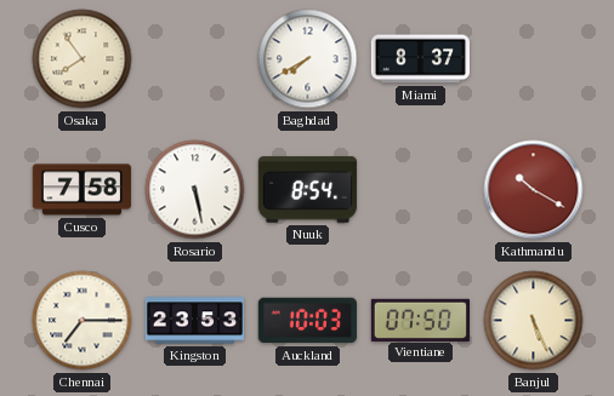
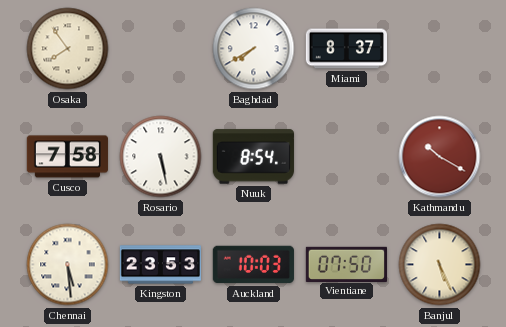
Chennai: 7:15 -> 5:29
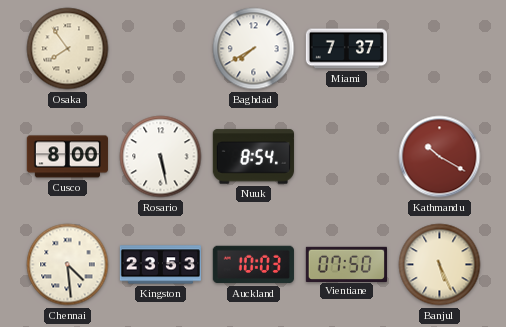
Miami: 8:37 -> 7:37
Cusco: 7:58 -> 8:00
Chennai: 5:29 -> 4:29
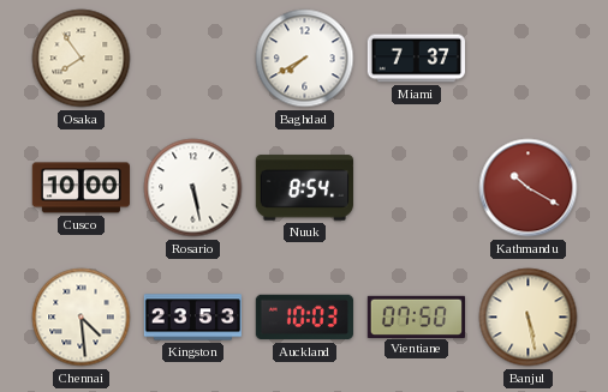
Cusco: 8:00 -> 10:00
Banjul: 5:26 -> 5:28
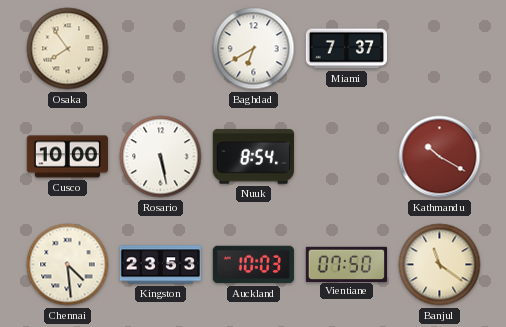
Baghdad: 7:40 -> 6:40
Banjul: 5:28 -> 11:21
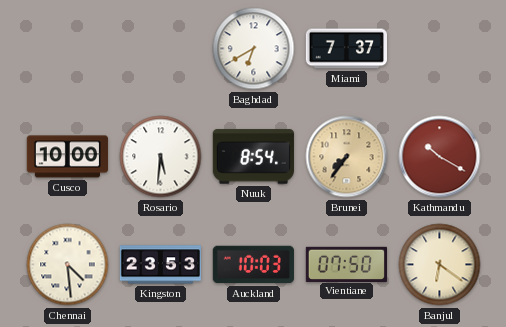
Osaka: 7:54 -> none
Rosario: 5:28 -> 5:31
Brunei: none -> 7:36
Banjul: 11:21 -> 6:21
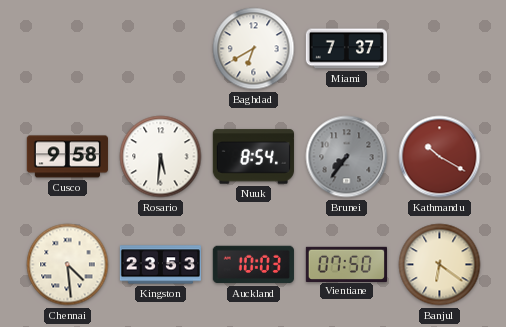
Cusco: 10:00 -> 9:58
Brunei dial: champagne -> grey
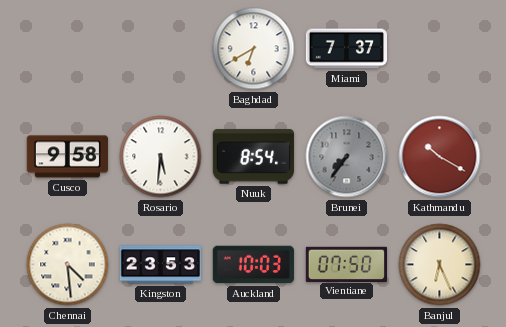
Banjul: 6:21 -> 6:26
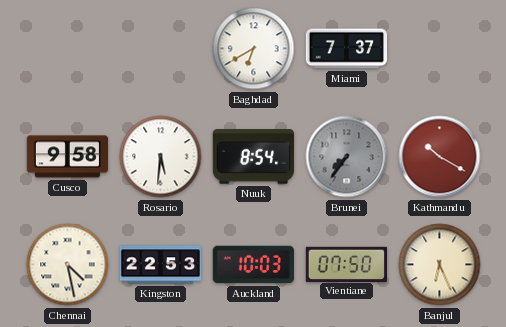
Chennai: 4:29 -> 4:28
Kingston: 23:53 -> 22:53
